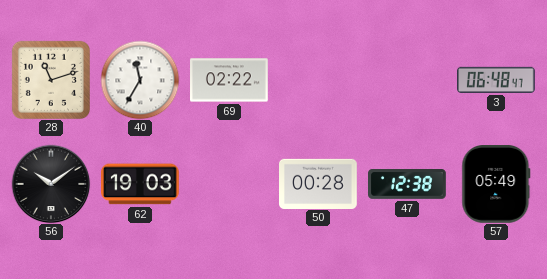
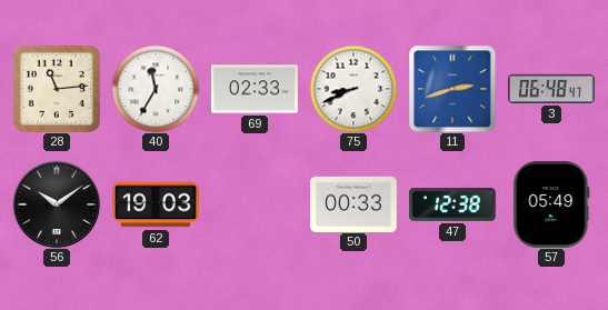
28: 11:12 -> 11:14
69: 02:22 -> 02:33
75: none -> 8:41
11: none -> 2:42
50: 00:28 -> 00:33
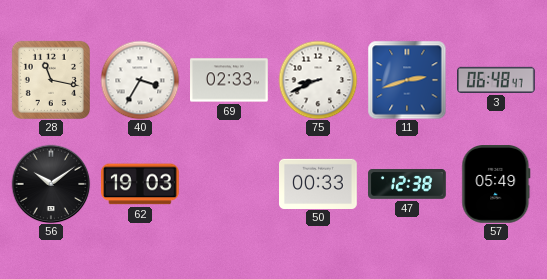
28: 11:14 -> 11:17
40: 11:35 -> 3:35
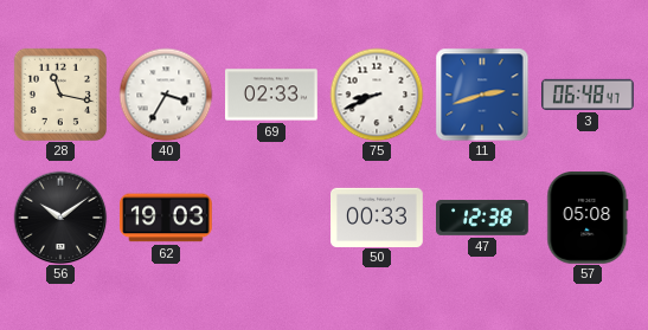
57: 05:49 -> 05:08
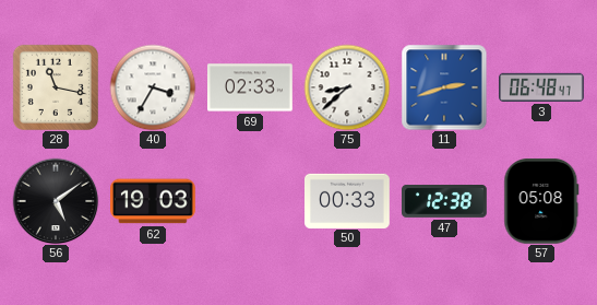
75: 8:41 -> 8:38
56: 10:09 -> 5:09
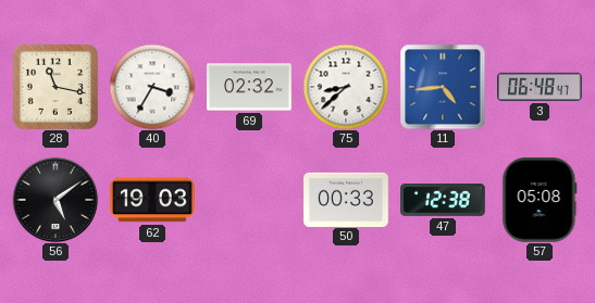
69: 02:33 -> 02:32
11: 2:42 -> 4:44
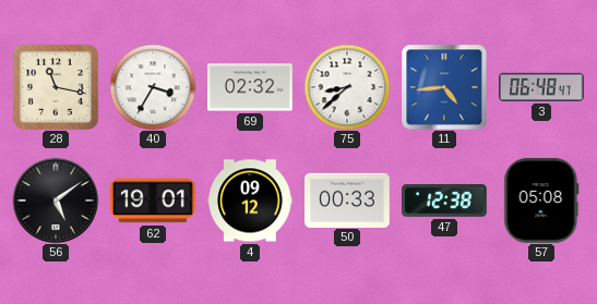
62: 19:03 -> 19:01
4: none -> 09:12
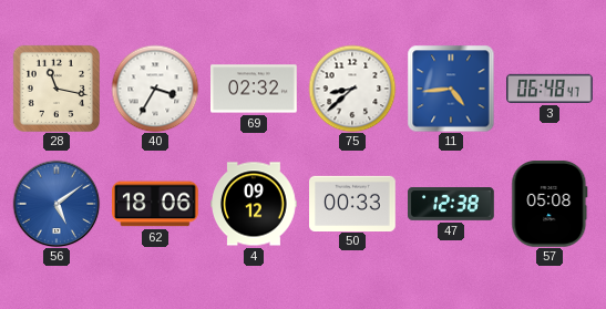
56 dial: black -> blue
62: 19:01 -> 18:06
